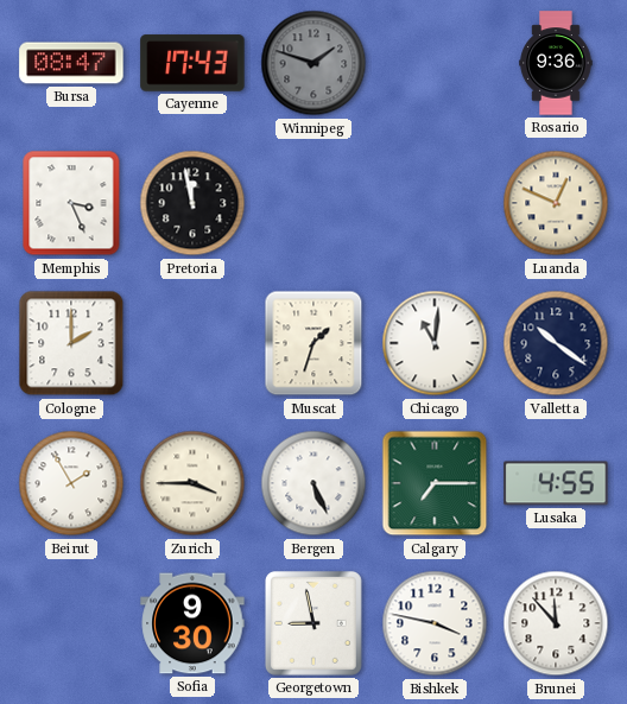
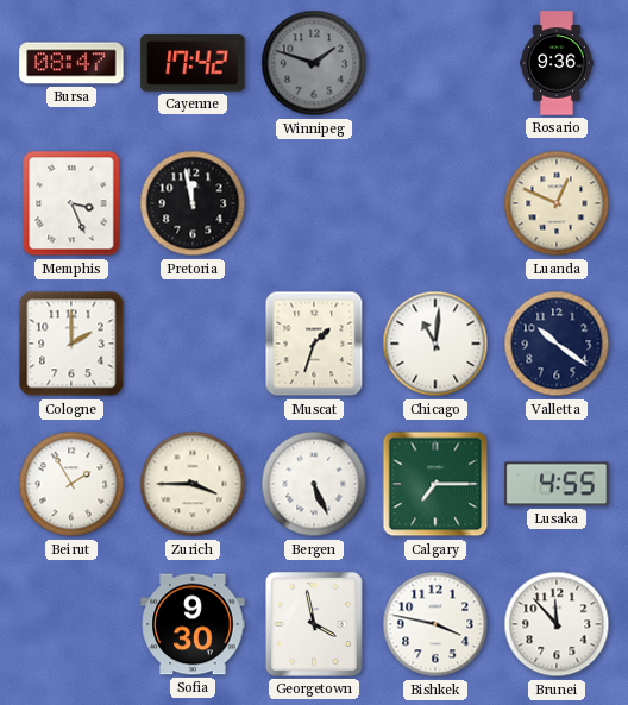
Cayenne: 17:43 -> 17:42
Georgetown: 8:58 -> 3:58
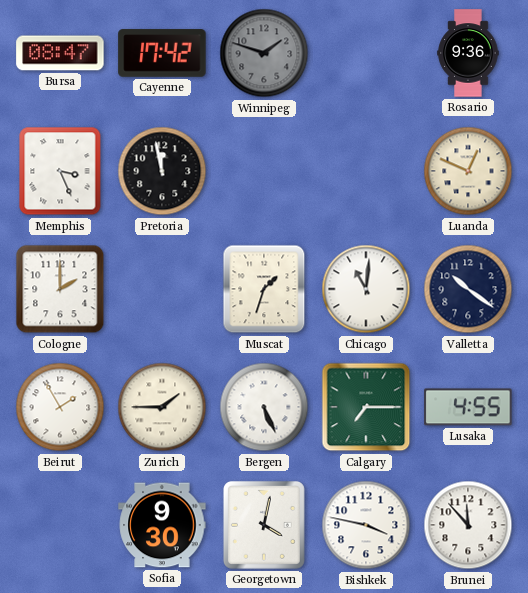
Zurich: 3:45 -> 1:45
Georgetown: 3:58 -> 4:02
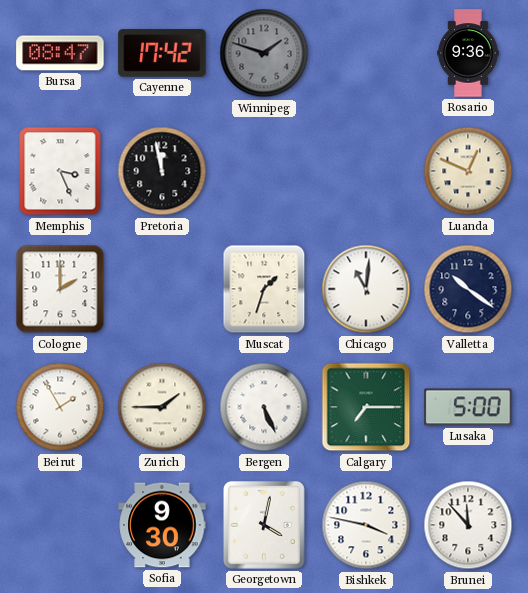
Lusaka: 4:55 -> 5:00
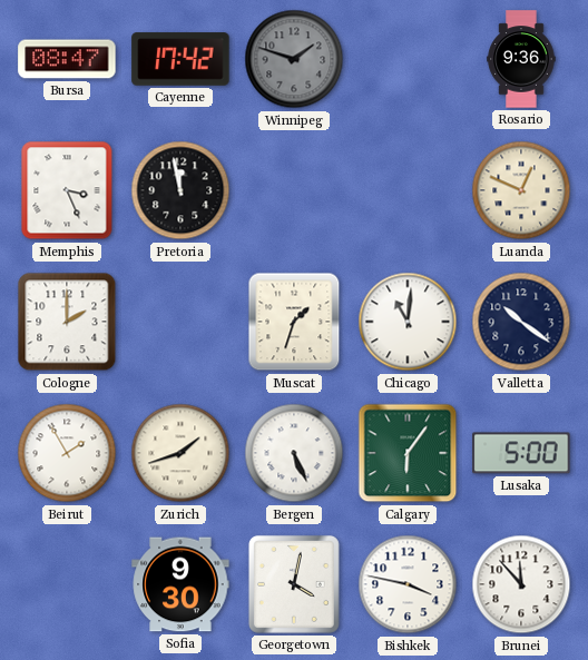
Zurich: 1:45 -> 1:42
Calgary: 7:15 -> 6:06
